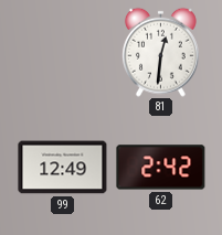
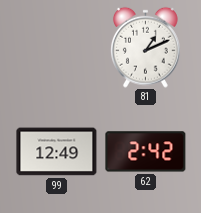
81: 12:31 -> 1:11
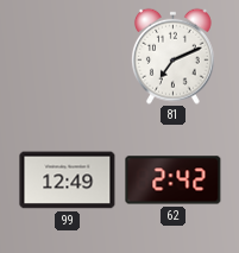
81: 1:11 -> 7:11
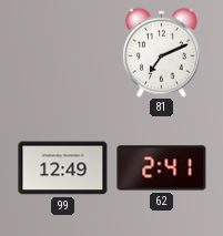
62: 2:42 -> 2:41
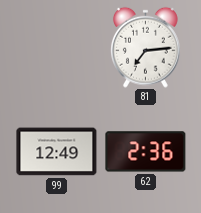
81: 7:11 -> 7:14
62: 2:41 -> 2:36
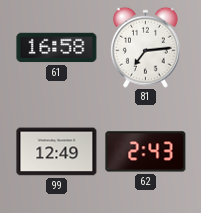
61: none -> 16:58
62: 2:36 -> 2:43
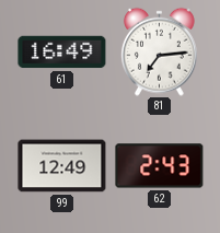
61: 16:58 -> 16:49
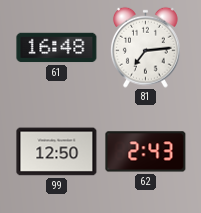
61: 16:49 -> 16:48
99: 12:49 -> 12:50
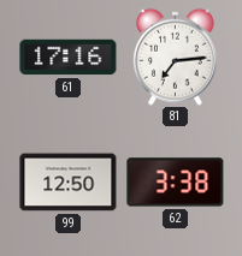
61: 16:48 -> 17:16
62: 2:43 -> 3:38
